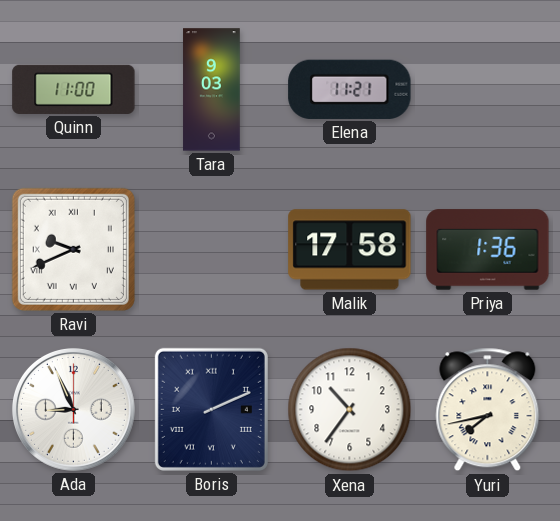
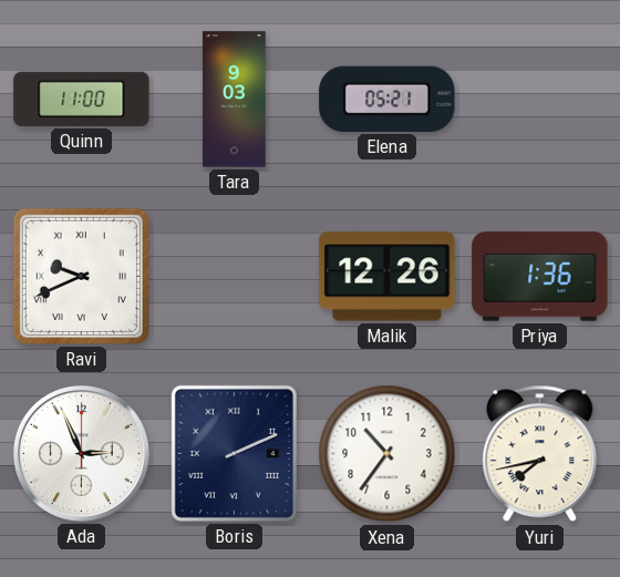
Elena: 11:21 -> 05:21
Malik: 17:58 -> 12:26
Ada: 8:56 -> 2:56
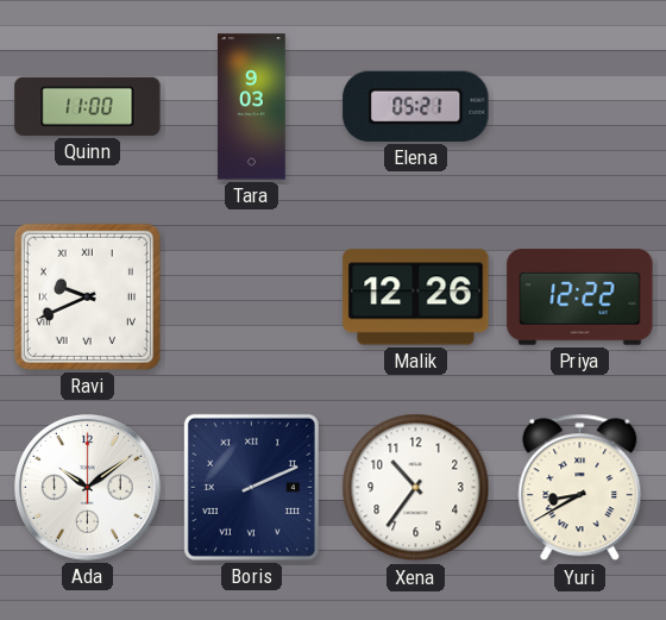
Priya: 1:36 -> 12:22
Ada: 2:56 -> 10:09
Yuri: 7:43 -> 8:40
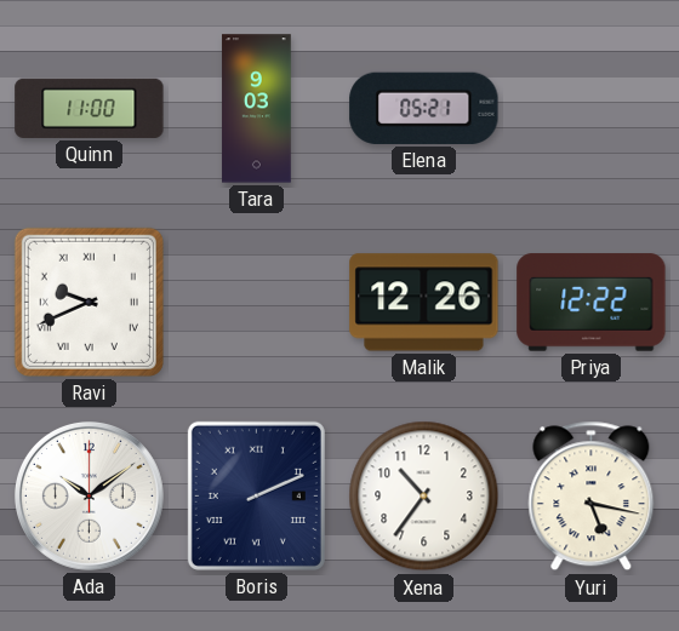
Yuri: 8:40 -> 5:17
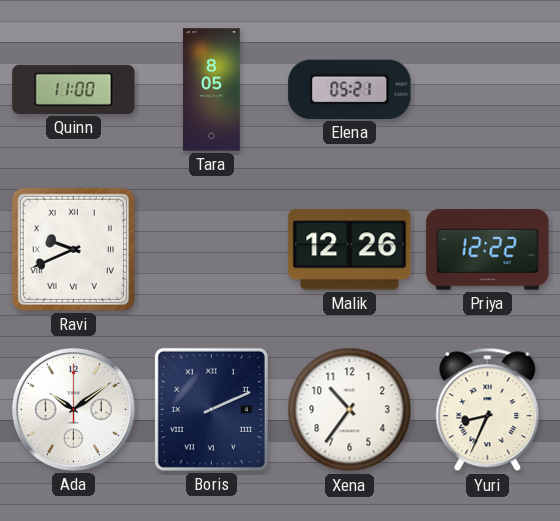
Tara: 9:03 -> 8:05
Yuri: 5:17 -> 8:34
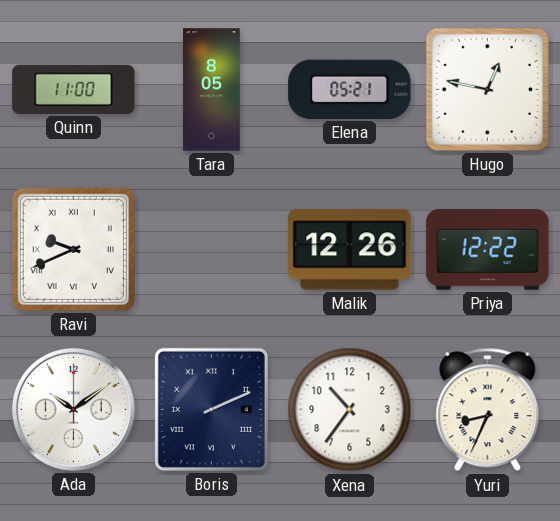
Hugo: none -> 12:47
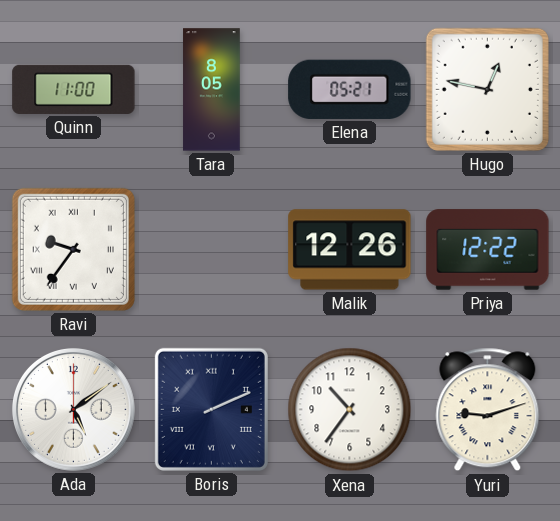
Ravi: 9:41 -> 9:36
Ada: 10:09 -> 5:09
Yuri: 8:34 -> 9:12
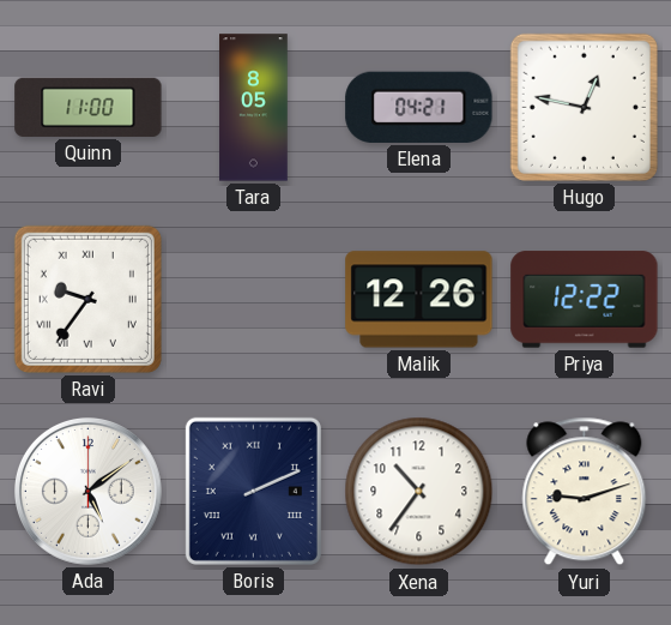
Elena: 05:21 -> 04:21
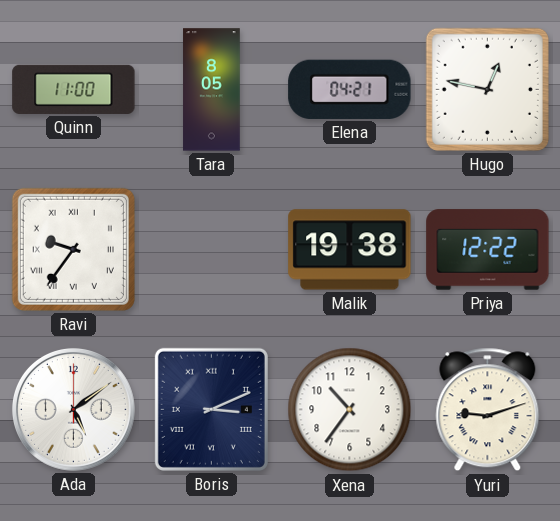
Malik: 12:26 -> 19:38
Boris: 2:11 -> 3:11
